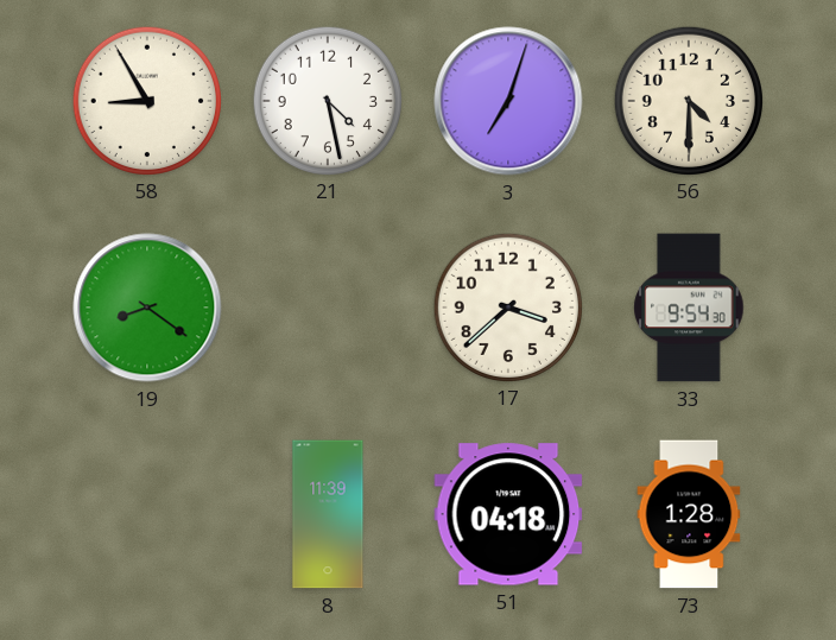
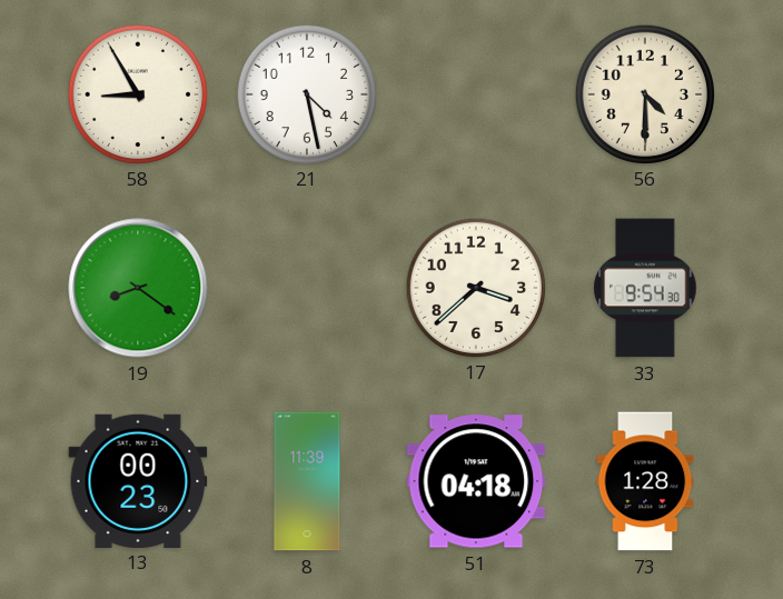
3: 7:03 -> none
13: none -> 00:23
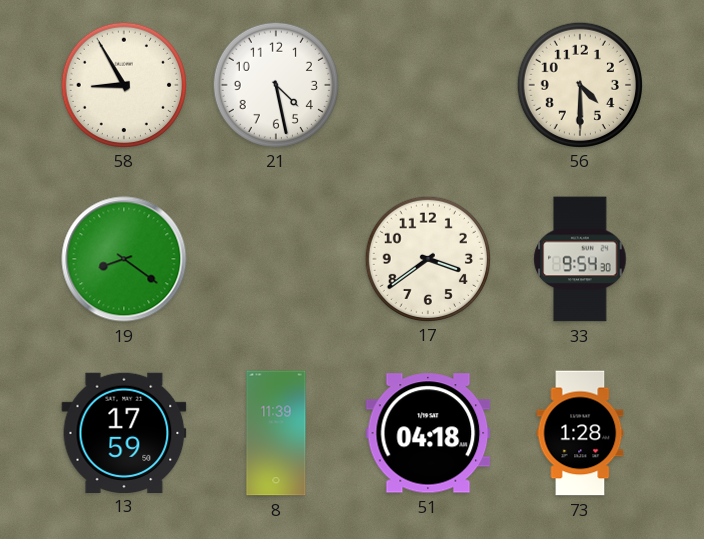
17: 3:38 -> 3:39
13: 00:23 -> 17:59
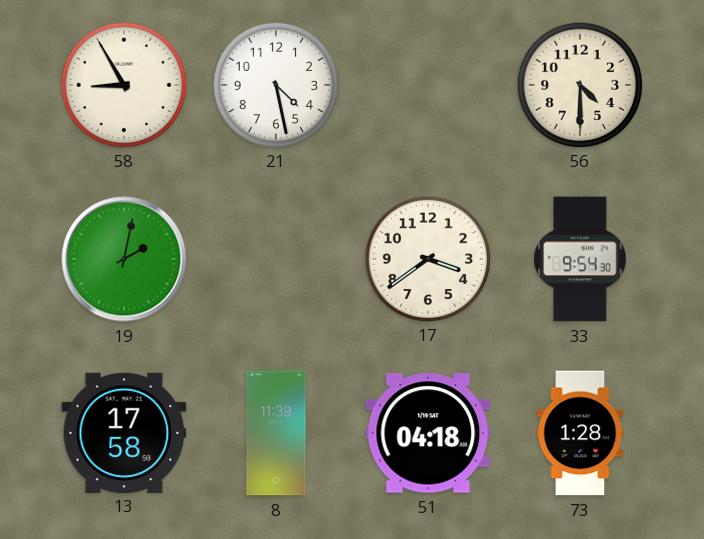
19: 8:21 -> 2:02
13: 17:59 -> 17:58
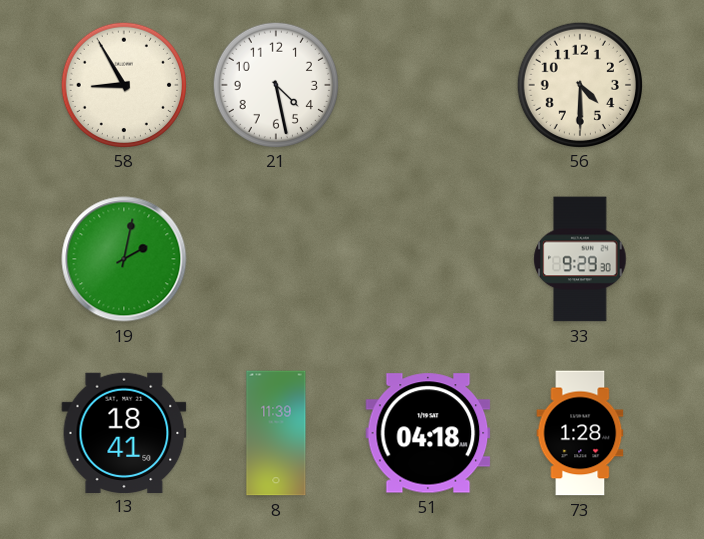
17: 3:39 -> none
33: 9:54 -> 9:29
13: 17:58 -> 18:41
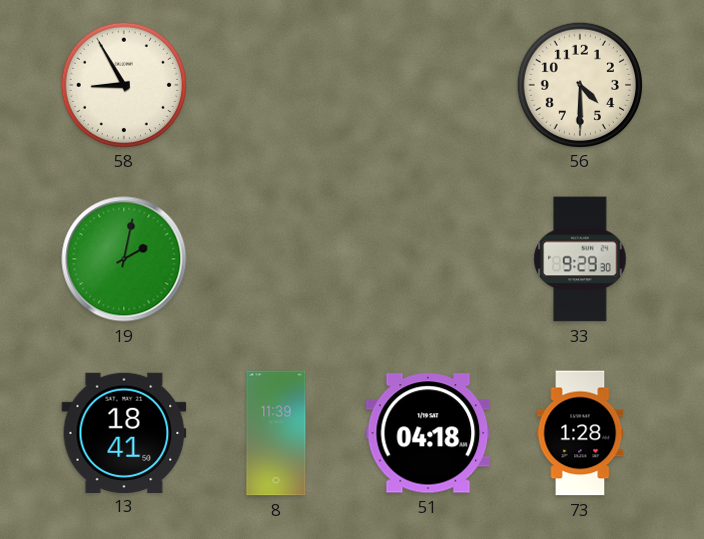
21: 4:28 -> none
